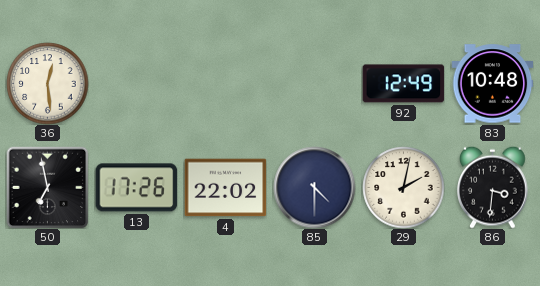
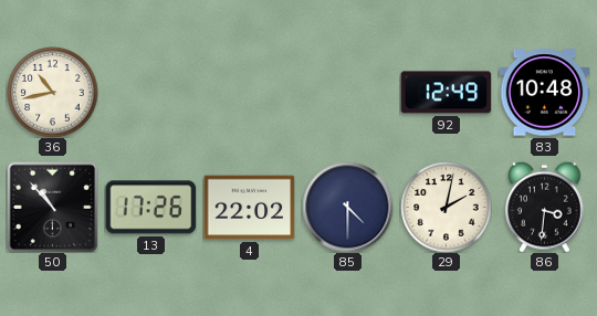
36: 12:29 -> 10:43
50: 6:58 -> 10:53
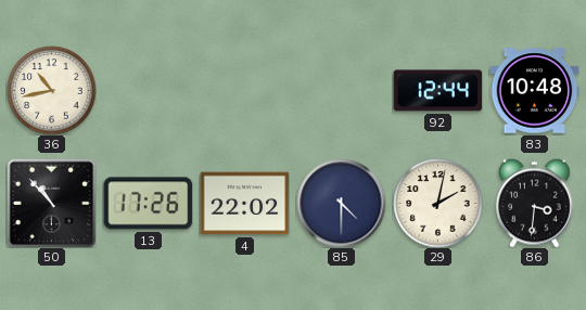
92: 12:49 -> 12:44
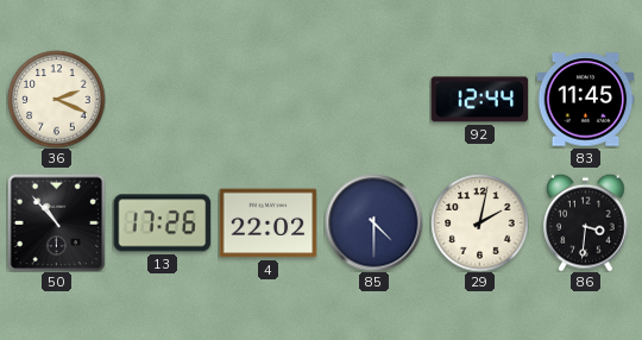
36: 10:43 -> 2:19
83: 10:48 -> 11:45
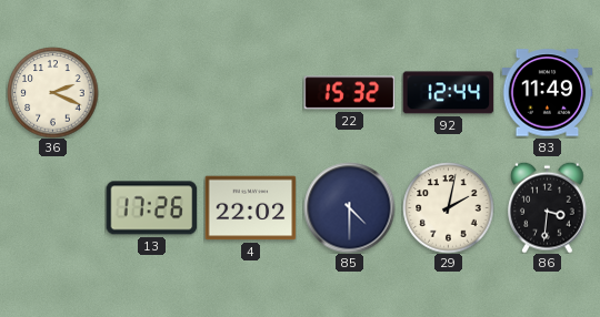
22: none -> 15:32
83: 11:45 -> 11:49
50: 10:53 -> none
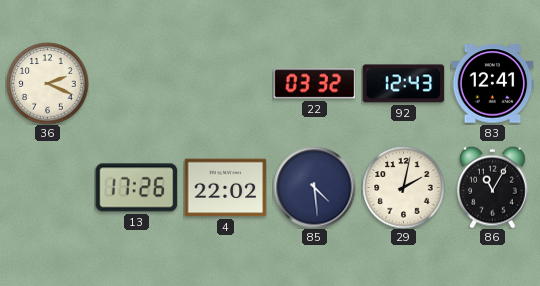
22: 15:32 -> 03:32
92: 12:44 -> 12:43
83: 11:49 -> 12:41
85: 4:30 -> 4:29
86: 3:31 -> 11:05
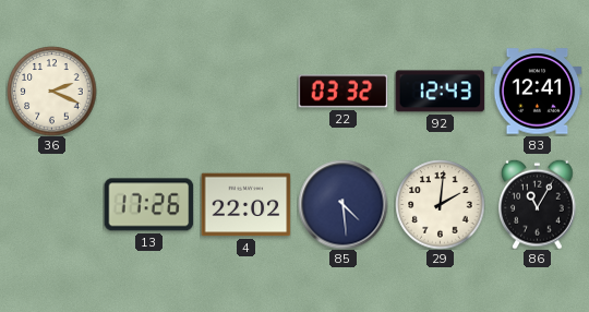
29: 2:02 -> 2:01
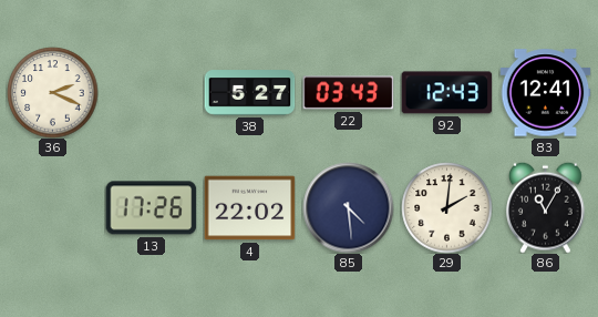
38: none -> 5:27
22: 03:32 -> 03:43
